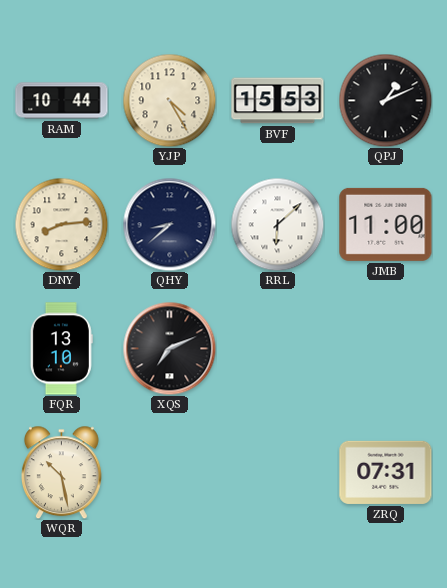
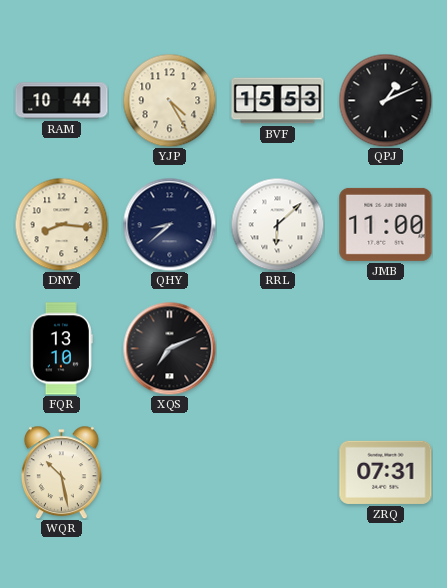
DNY: 8:14 -> 8:16
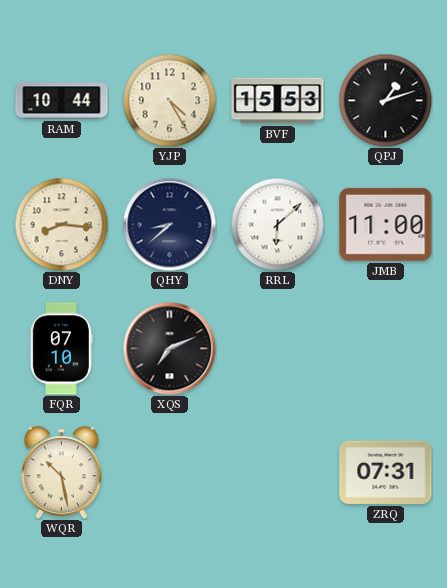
QPJ: 1:11 -> 1:12
FQR: 13:10 -> 07:10
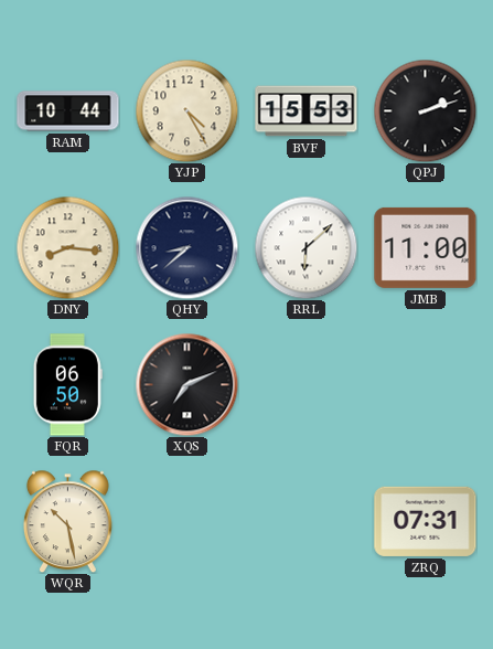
QPJ: 1:12 -> 2:12
FQR: 07:10 -> 06:50
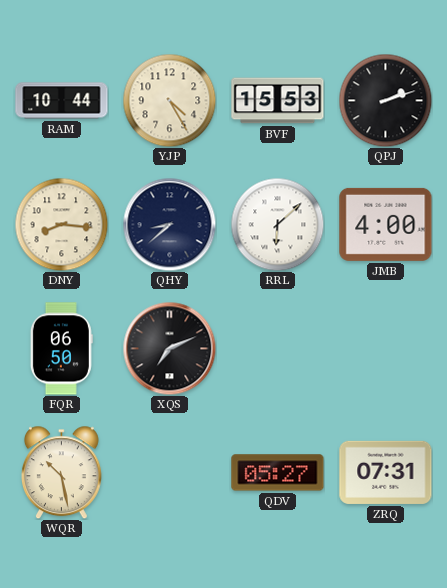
JMB: 11:00 -> 4:00
QDV: none -> 05:27
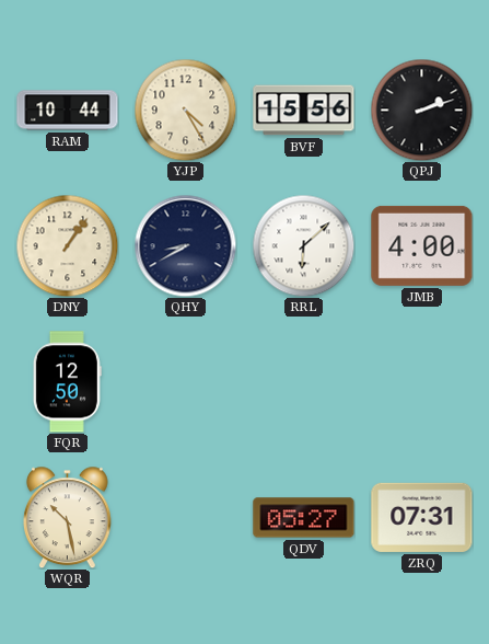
BVF: 15:53 -> 15:56
DNY: 8:16 -> 1:06
QHY: 8:38 -> 8:40
FQR: 06:50 -> 12:50
XQS: 7:11 -> none
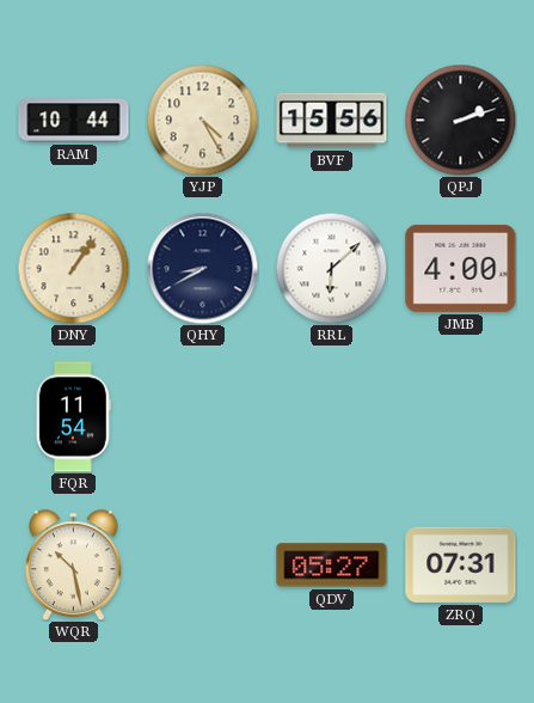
FQR: 12:50 -> 11:54
